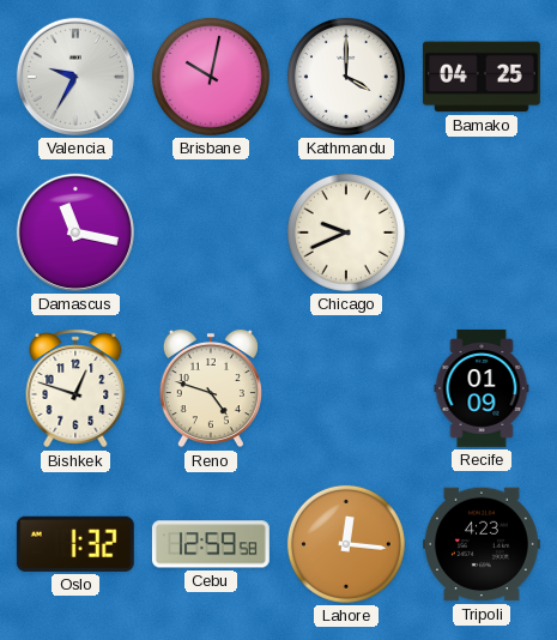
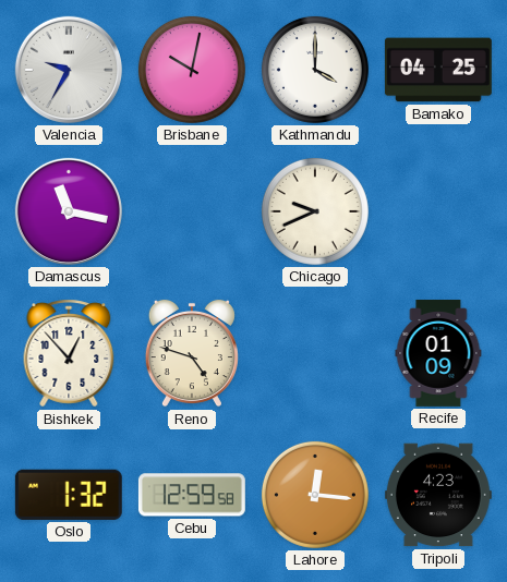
Bishkek: 12:48 -> 12:53
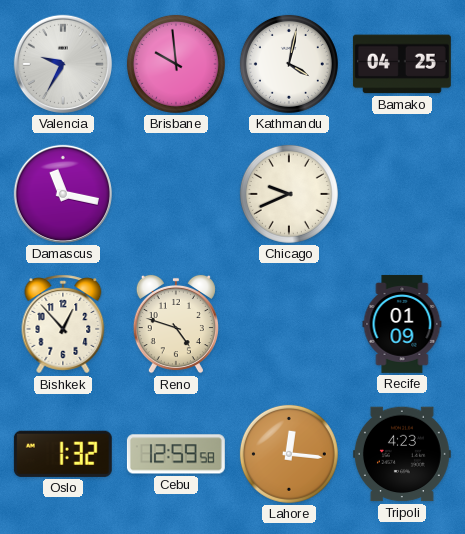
Brisbane: 10:02 -> 9:59
Kathmandu: 4:00 -> 4:02
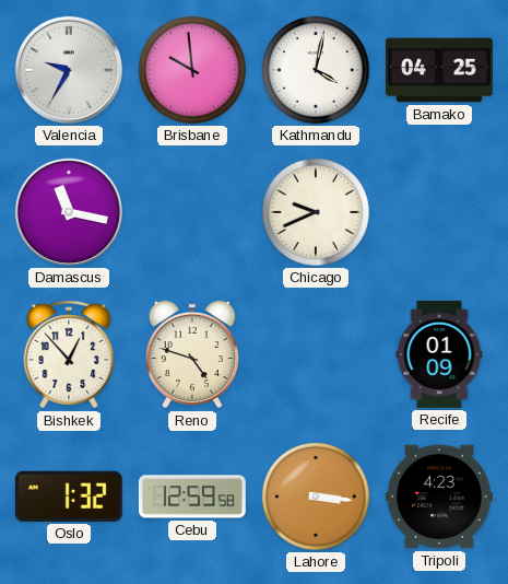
Lahore: 12:16 -> 3:16
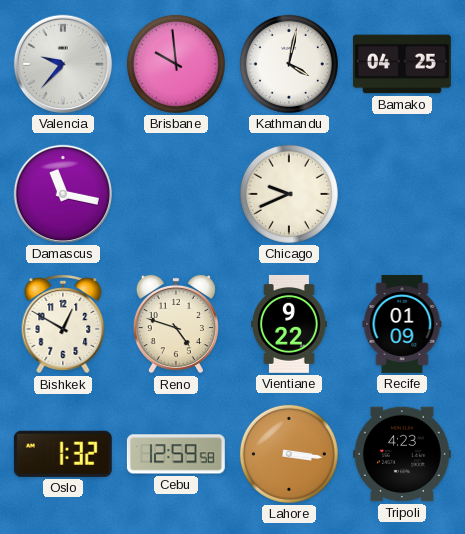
Valencia: 9:35 -> 9:37
Bishkek: 12:53 -> 12:50
Vientiane: none -> 9:22
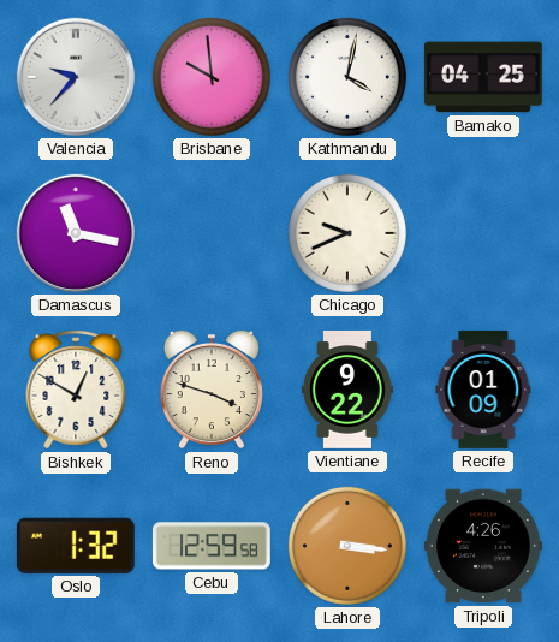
Reno: 4:48 -> 3:48
Tripoli: 4:23 -> 4:26
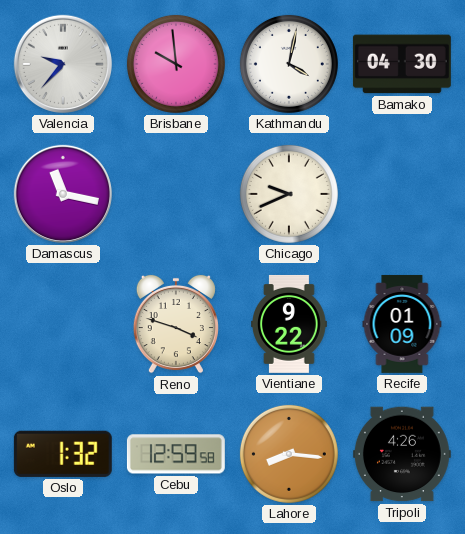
Bamako: 04:25 -> 04:30
Bishkek: 12:50 -> none
Lahore: 3:16 -> 8:16
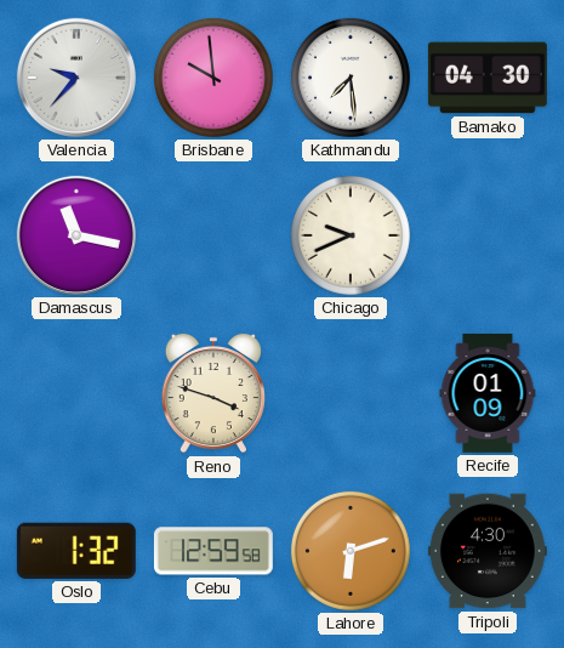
Kathmandu: 4:02 -> 7:29
Vientiane: 9:22 -> none
Lahore: 8:16 -> 6:12
Tripoli: 4:26 -> 4:30
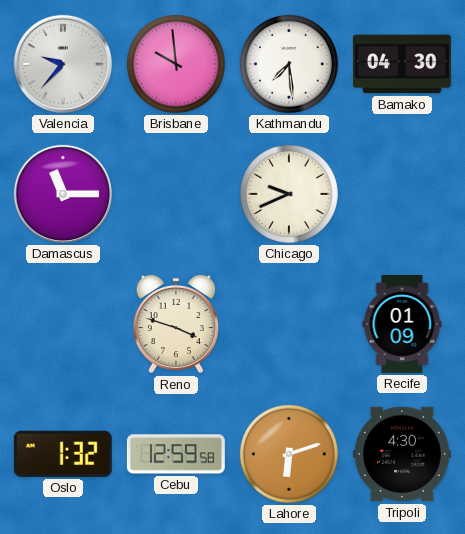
Damascus: 11:17 -> 11:15
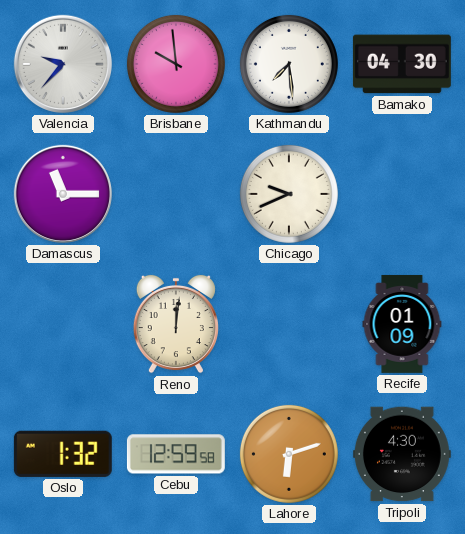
Reno: 3:48 -> 12:01
